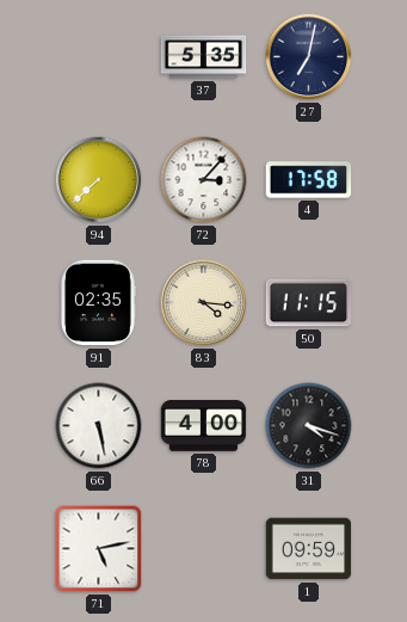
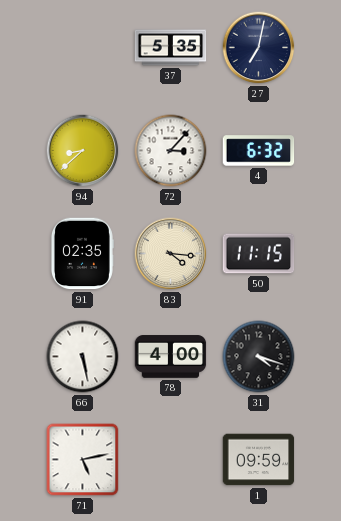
94: 7:38 -> 8:38
4: 17:58 -> 6:32
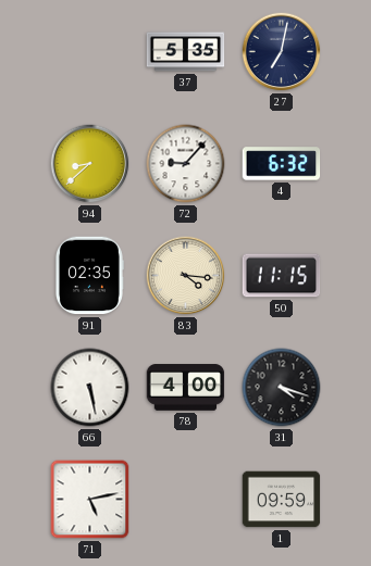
72: 3:07 -> 9:07
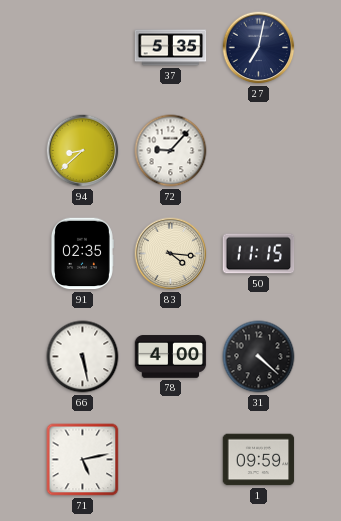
4: 6:32 -> none
31: 4:18 -> 4:22
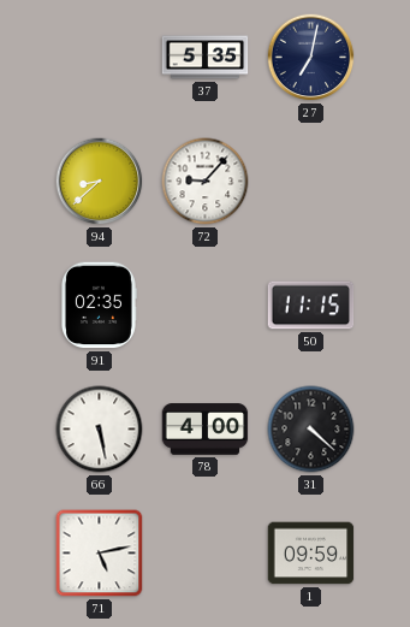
83: 4:16 -> none
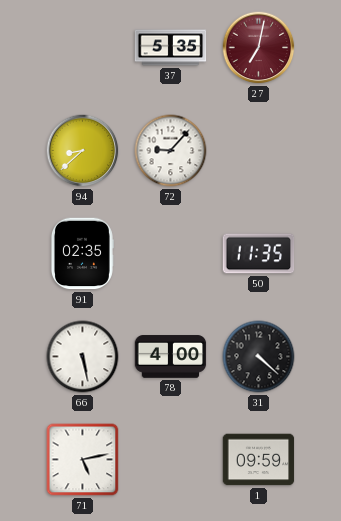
27 dial: navy -> burgundy
50: 11:15 -> 11:35
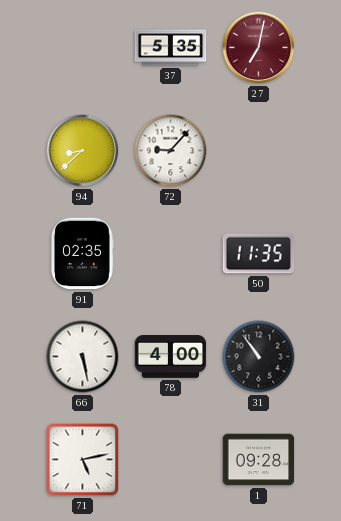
31: 4:22 -> 10:54
1: 09:59 -> 09:28
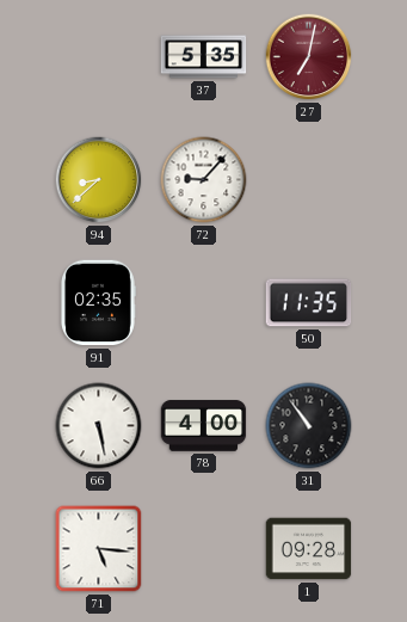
71: 5:13 -> 5:16
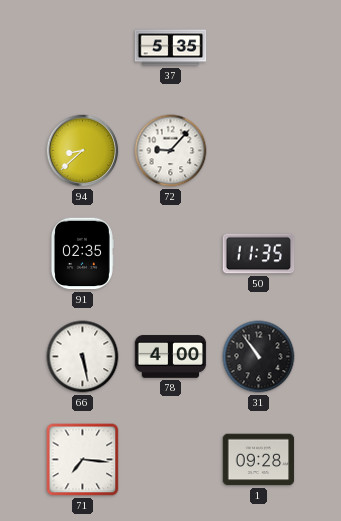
27: 7:02 -> none
71: 5:16 -> 7:16
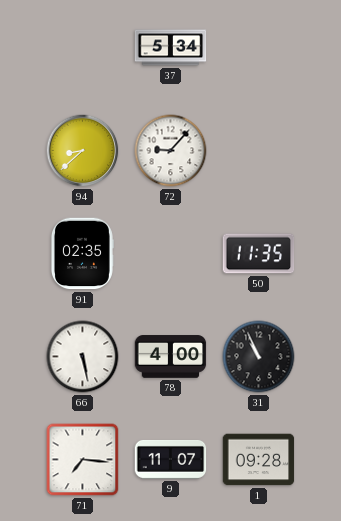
37: 5:35 -> 5:34
31: 10:54 -> 10:56
9: none -> 11:07
